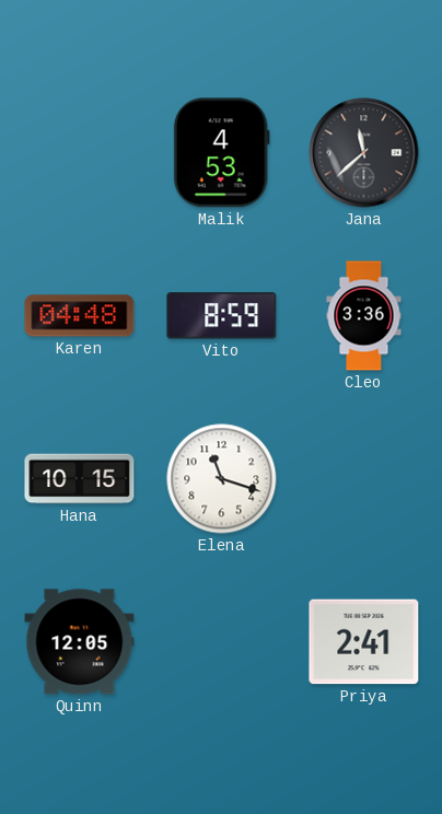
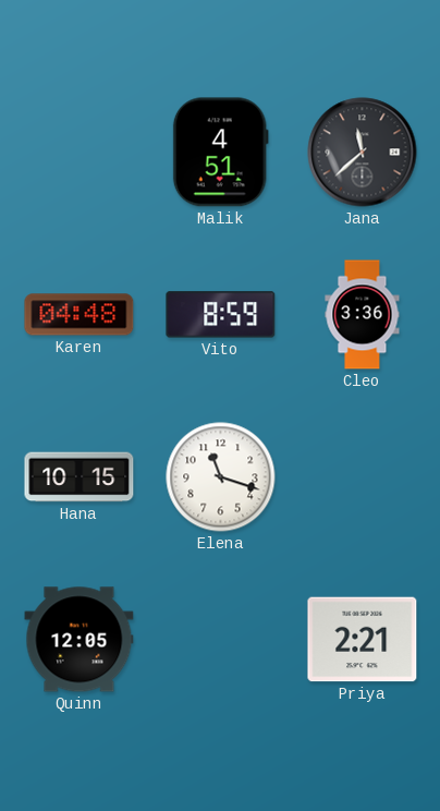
Malik: 4:53 -> 4:51
Priya: 2:41 -> 2:21
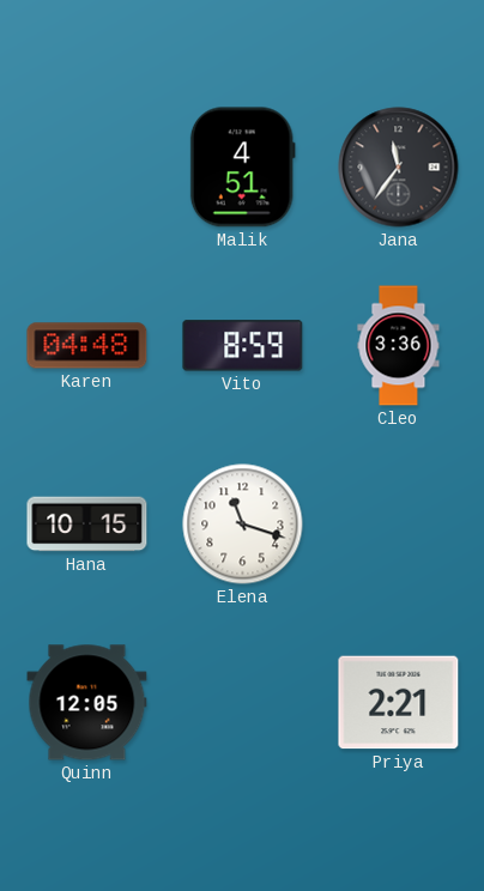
Jana: 11:38 -> 11:36
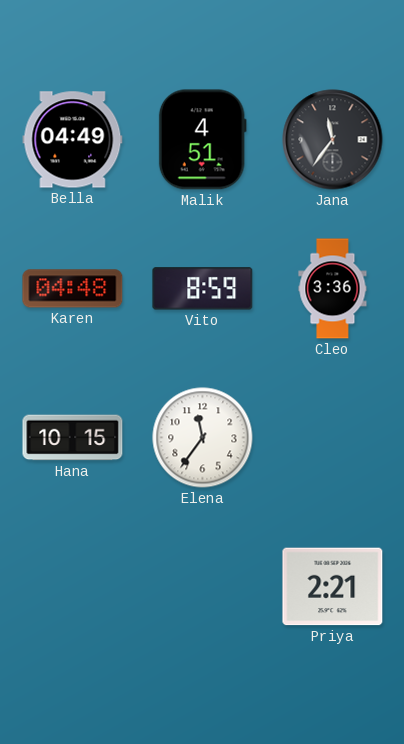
Bella: none -> 04:49
Elena: 11:18 -> 11:36
Quinn: 12:05 -> none
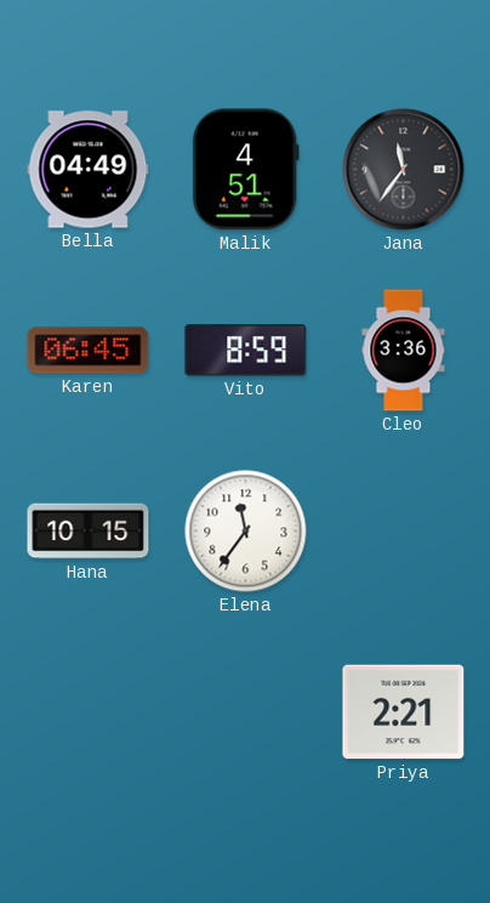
Karen: 04:48 -> 06:45
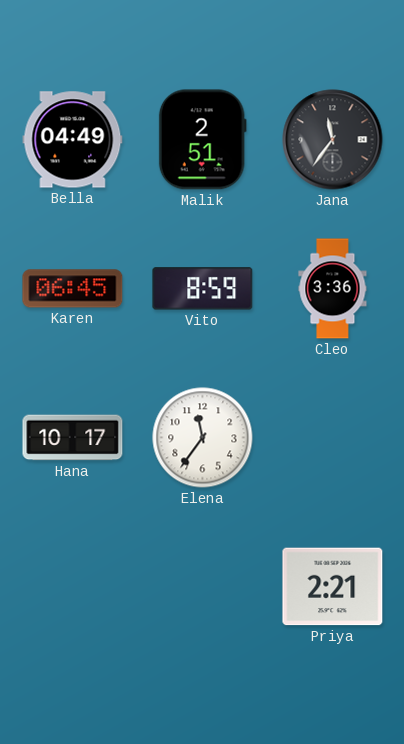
Malik: 4:51 -> 2:51
Hana: 10:15 -> 10:17
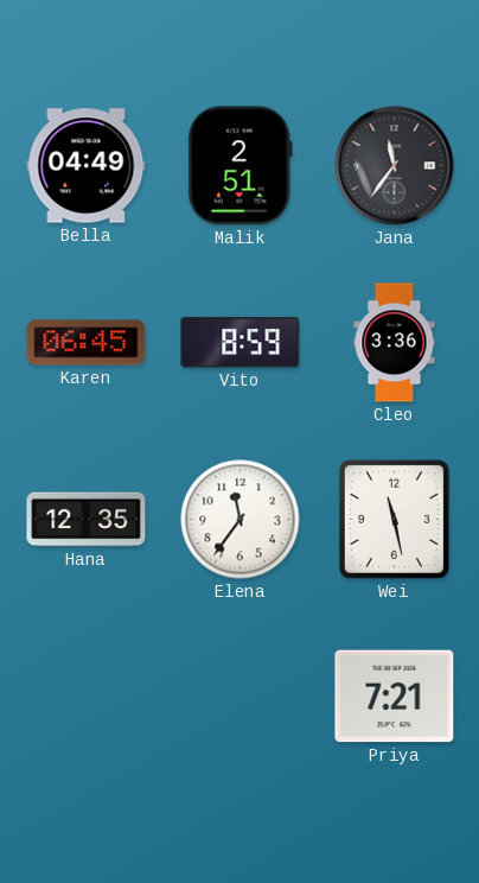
Hana: 10:17 -> 12:35
Wei: none -> 11:28
Priya: 2:21 -> 7:21
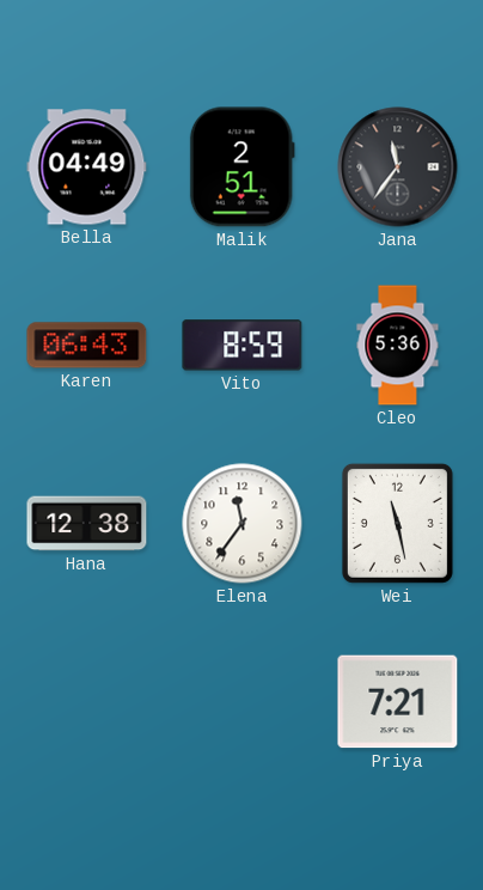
Karen: 06:45 -> 06:43
Cleo: 3:36 -> 5:36
Hana: 12:35 -> 12:38
